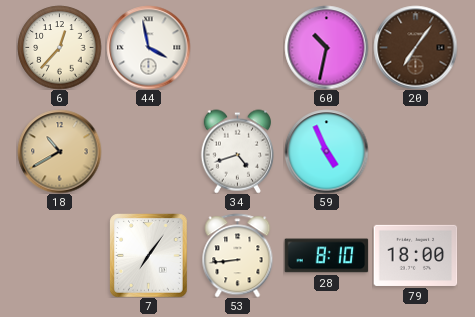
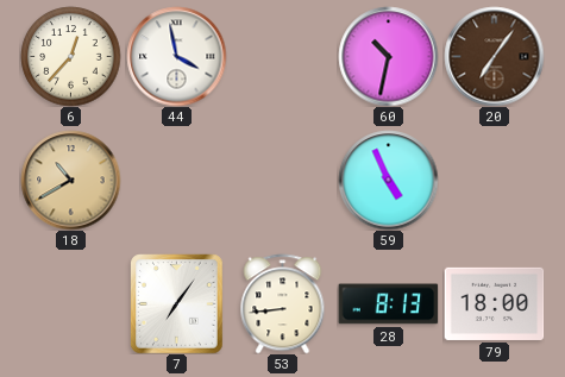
34: 4:42 -> none
28: 8:10 -> 8:13
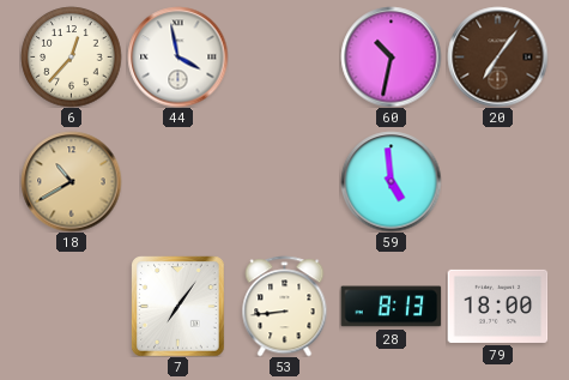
59: 4:56 -> 4:59
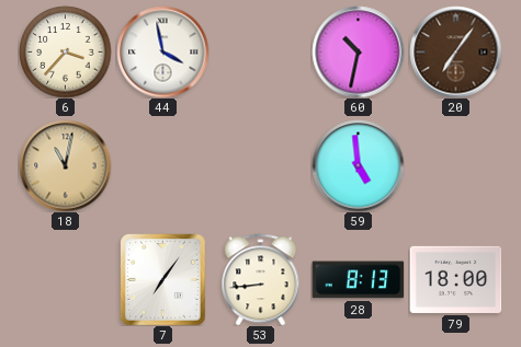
6: 12:37 -> 3:37
18: 10:40 -> 11:02
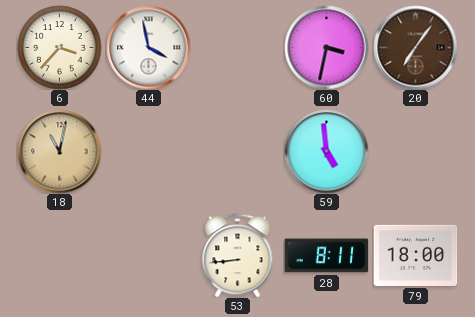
60: 10:32 -> 3:32
7: 7:06 -> none
28: 8:13 -> 8:11
